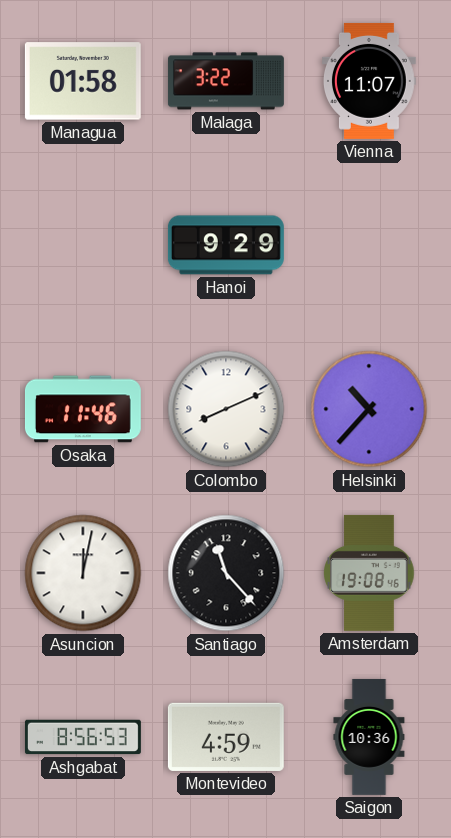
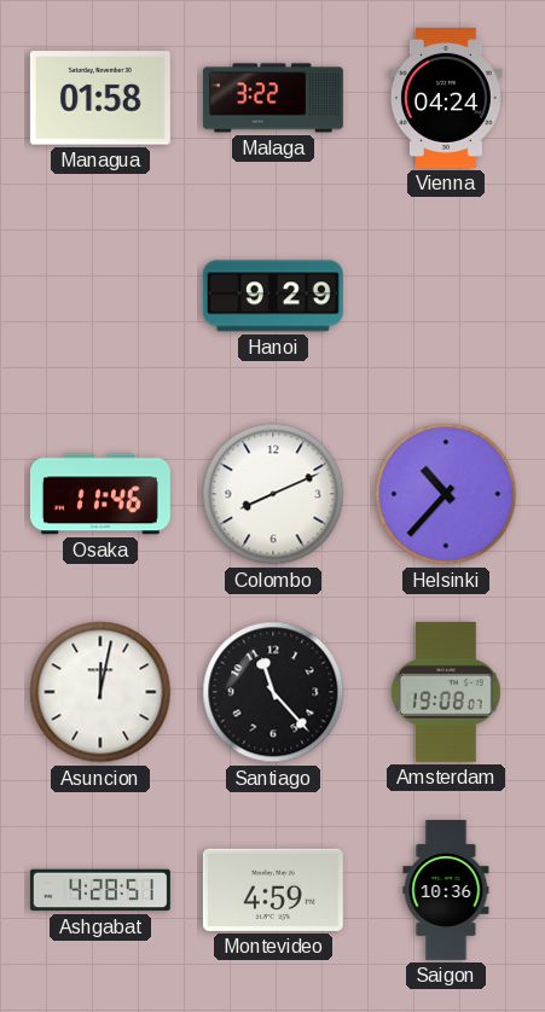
Vienna: 11:07 -> 04:24
Amsterdam: 19:08:46 -> 19:08:07
Ashgabat: 8:56 -> 4:28
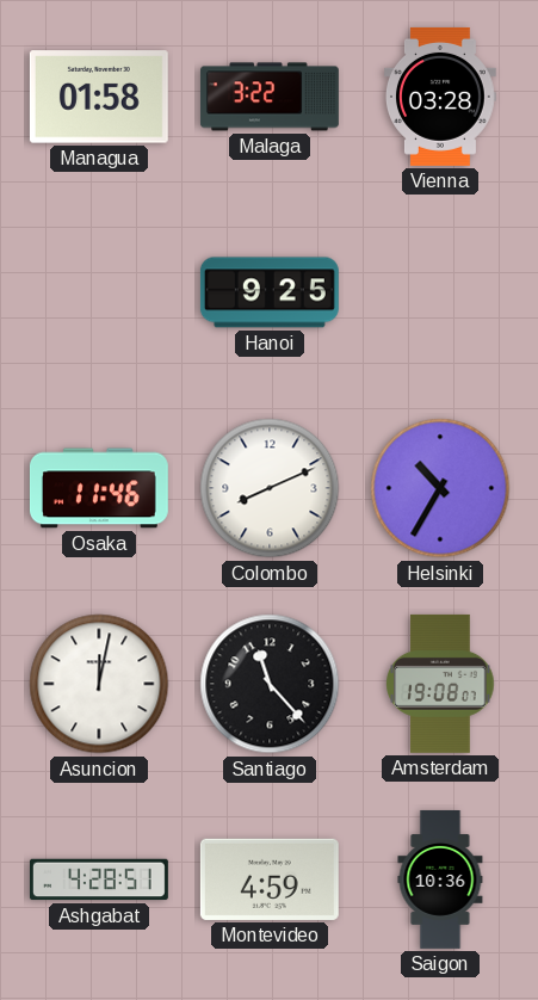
Vienna: 04:24 -> 03:28
Hanoi: 9:29 -> 9:25
Helsinki: 10:37 -> 10:35
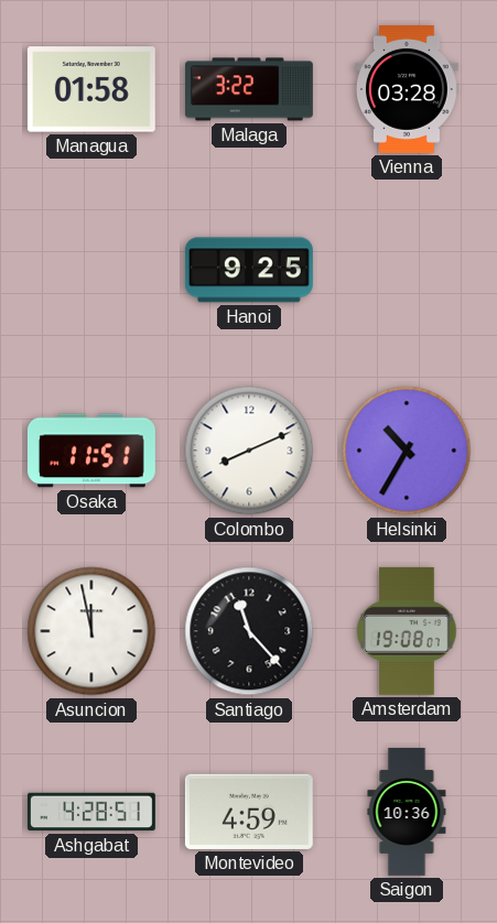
Osaka: 11:46 -> 11:51
Asuncion: 12:02 -> 11:58
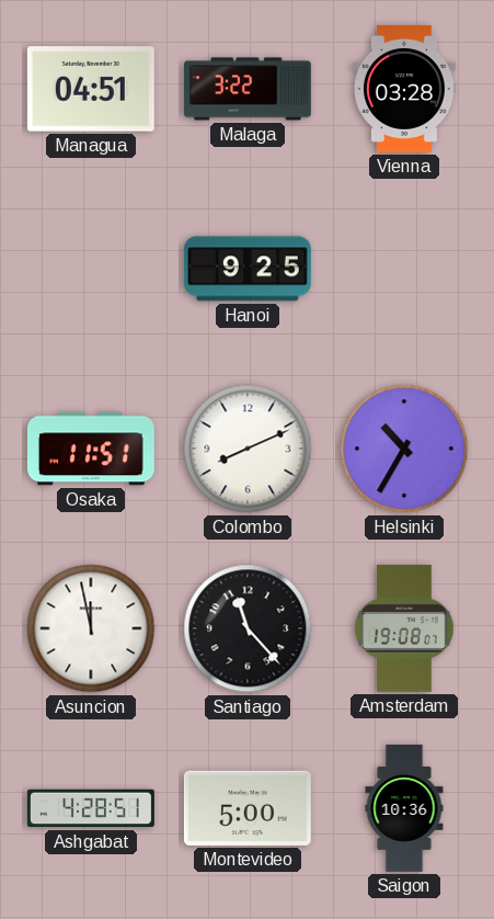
Managua: 01:58 -> 04:51
Montevideo: 4:59 -> 5:00
